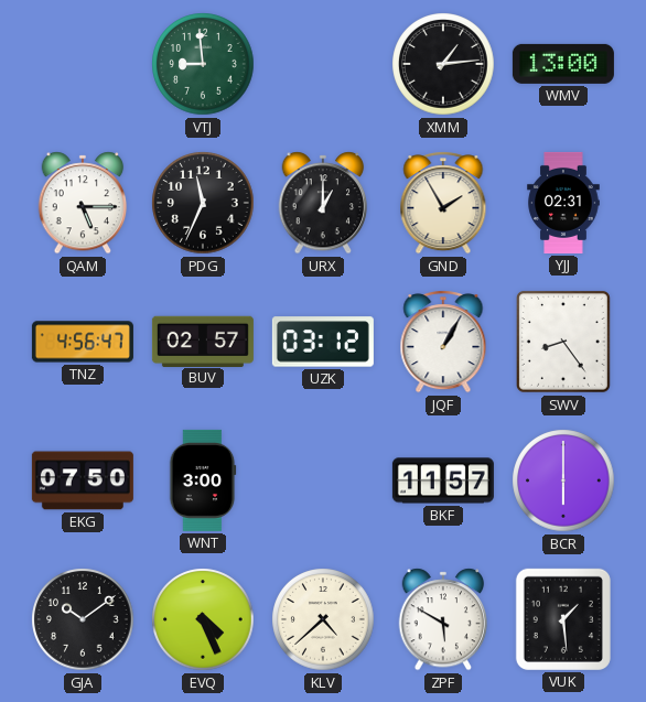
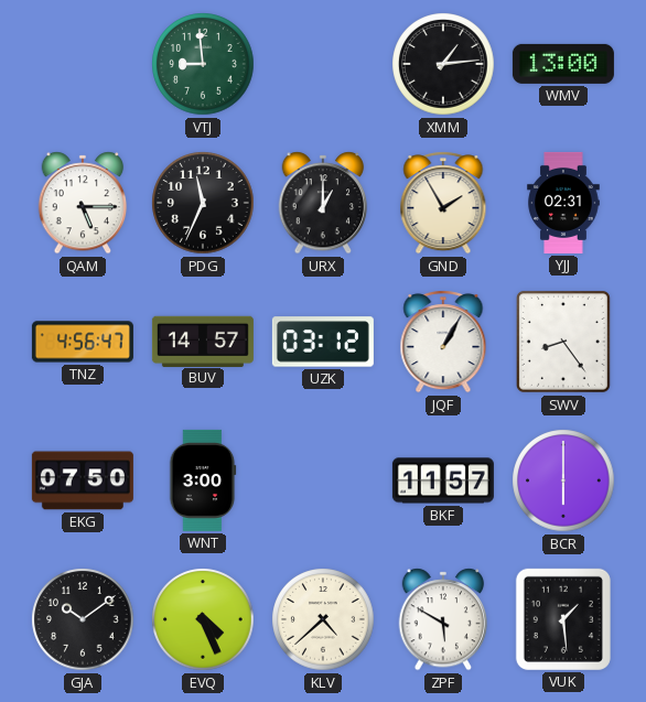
BUV: 02:57 -> 14:57
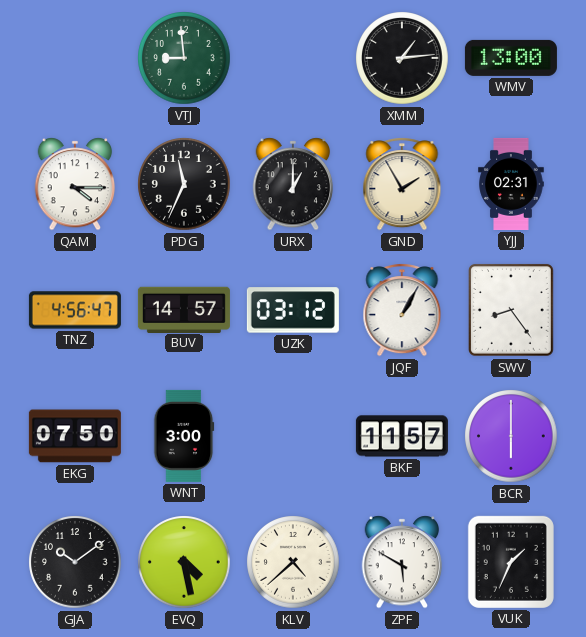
QAM: 5:15 -> 4:15
EVQ: 4:26 -> 4:28
VUK: 1:29 -> 1:34
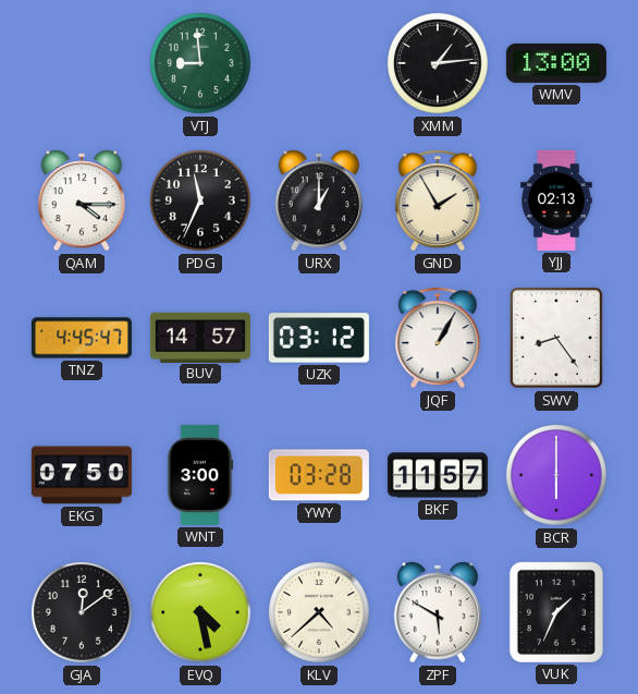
YJJ: 02:31 -> 02:13
TNZ: 4:56 -> 4:45
YWY: none -> 03:28
GJA: 10:09 -> 12:09
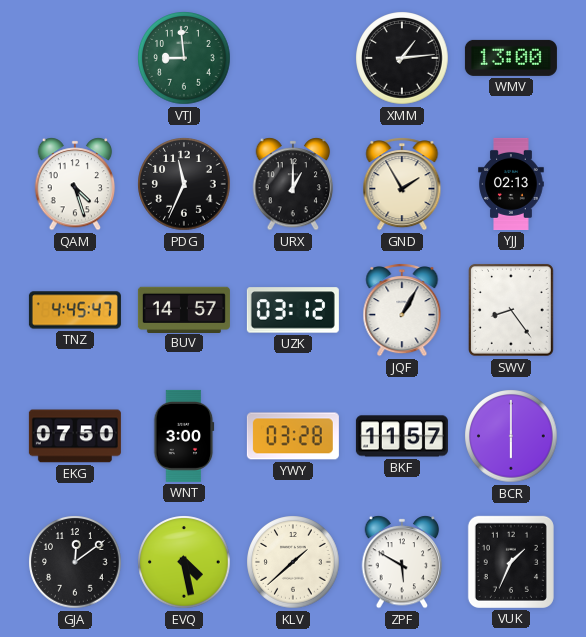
QAM: 4:15 -> 4:27
KLV: 4:38 -> 1:38
